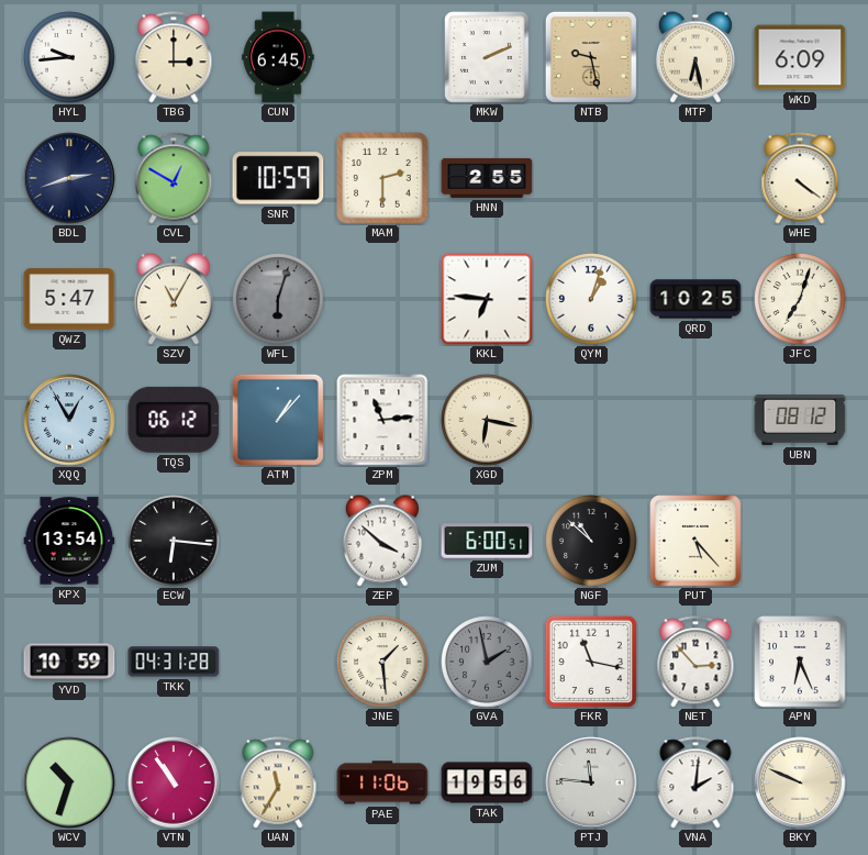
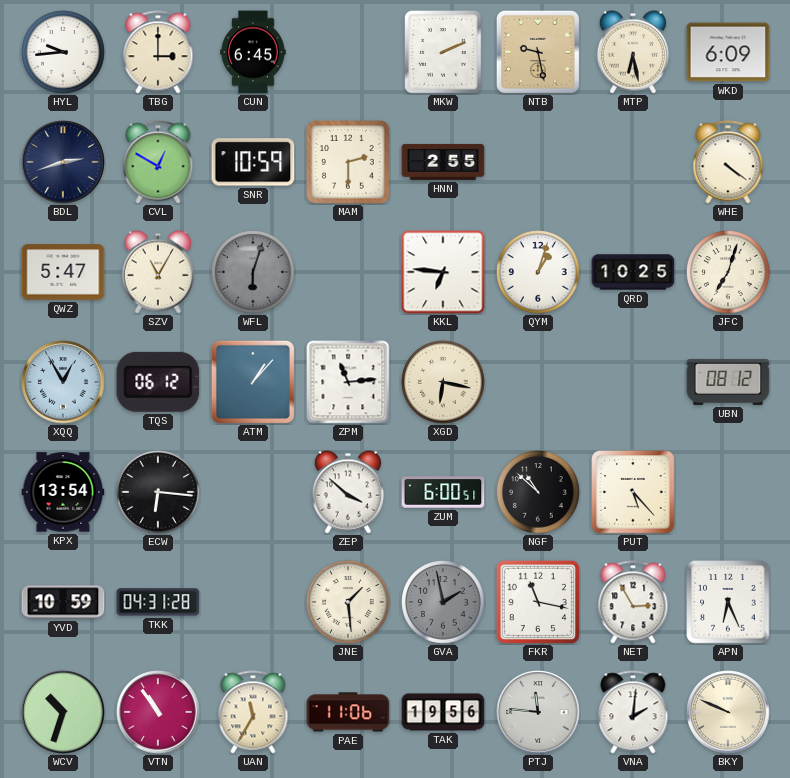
NET: 2:53 -> 2:55
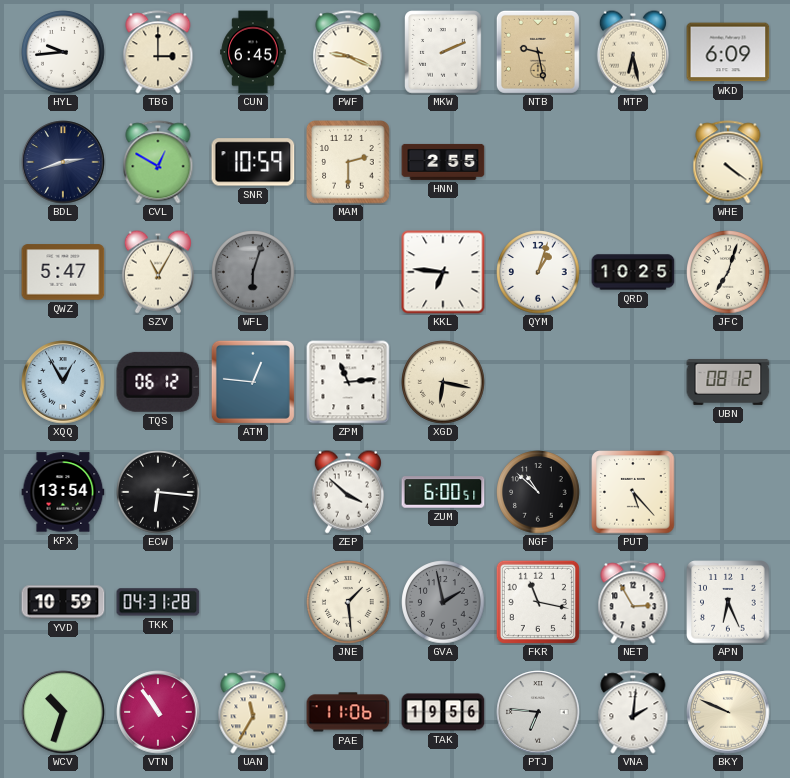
PWF: none -> 9:19
ATM: 1:07 -> 12:46
PTJ: 11:46 -> 6:46
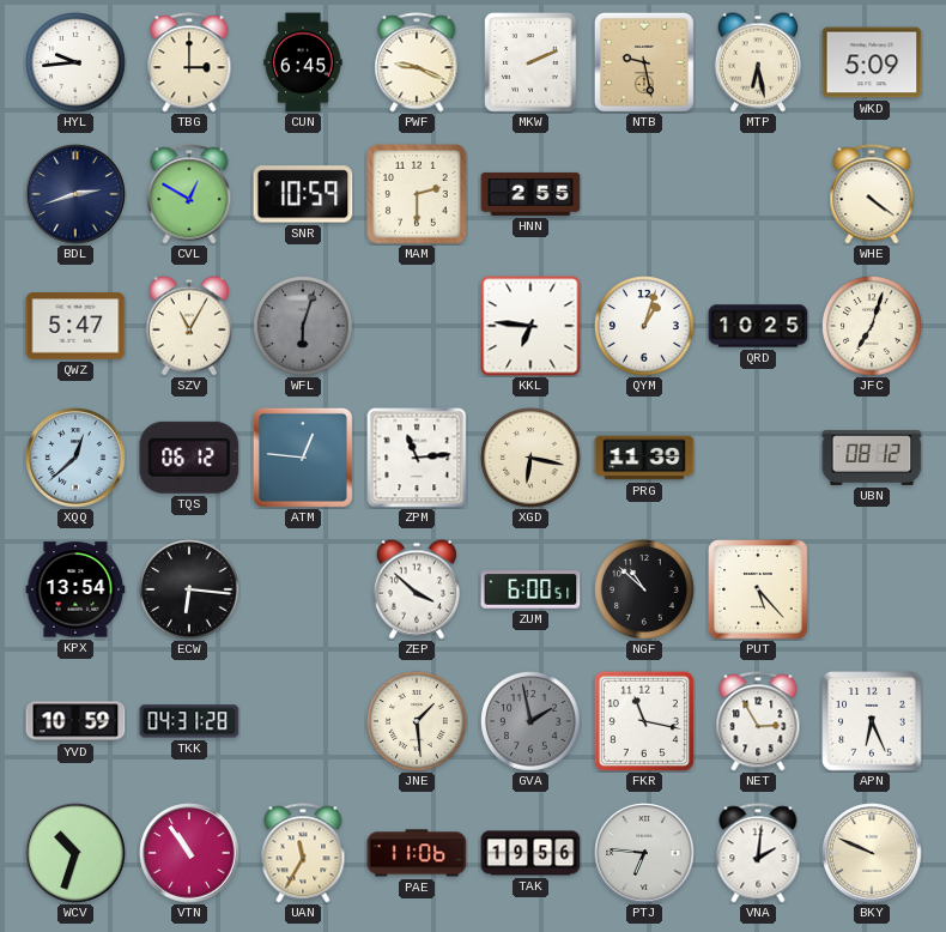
WKD: 6:09 -> 5:09
XQQ: 12:55 -> 12:38
PRG: none -> 11:39
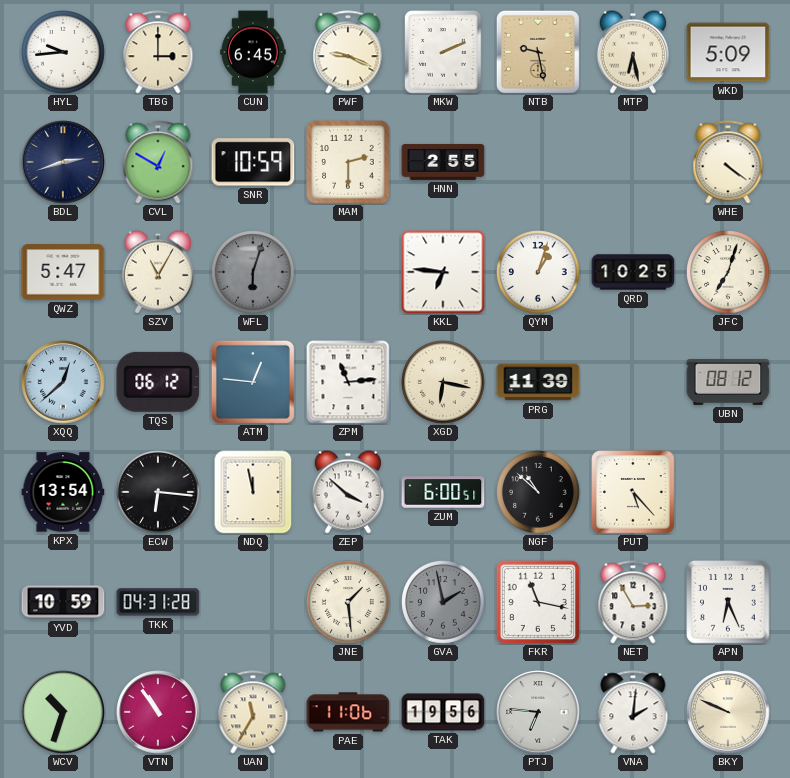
NDQ: none -> 11:58
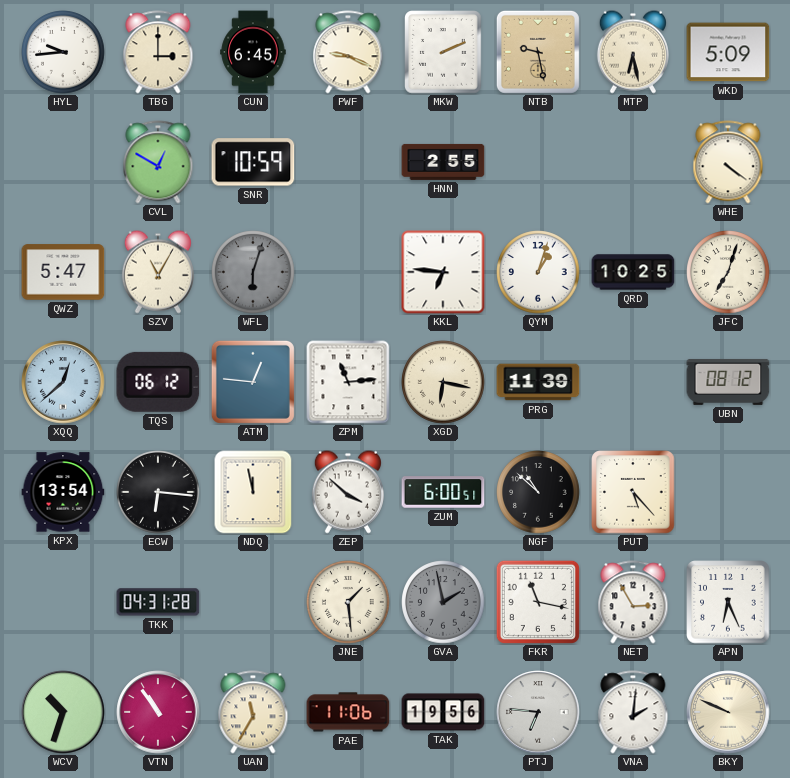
BDL: 2:42 -> none
MAM: 2:30 -> none
YVD: 10:59 -> none
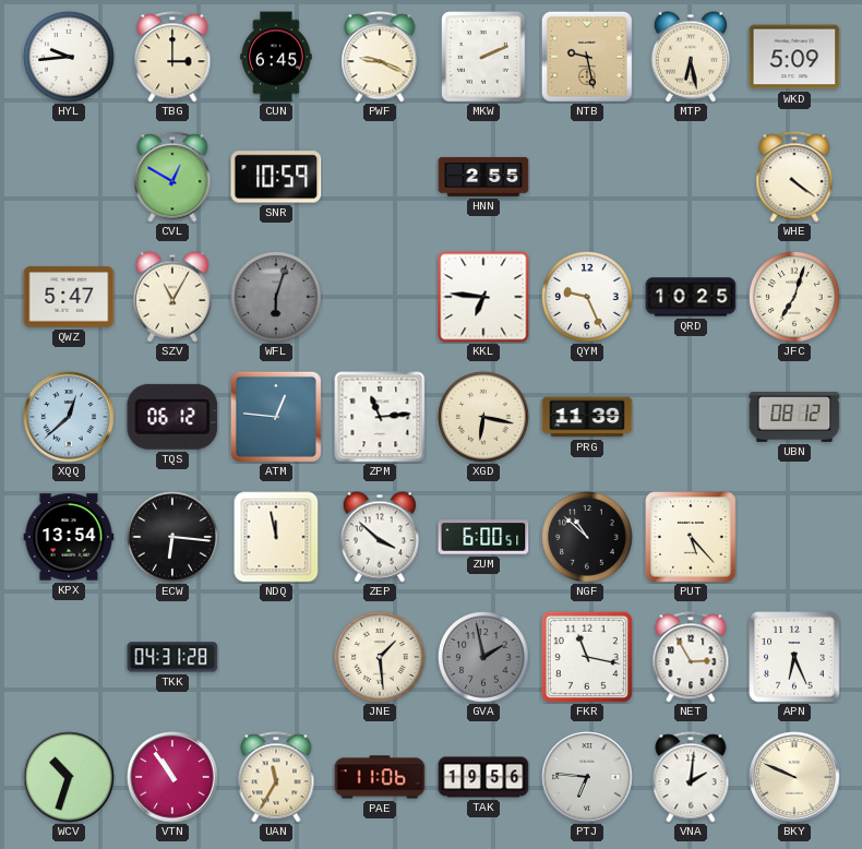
QYM: 1:03 -> 9:26
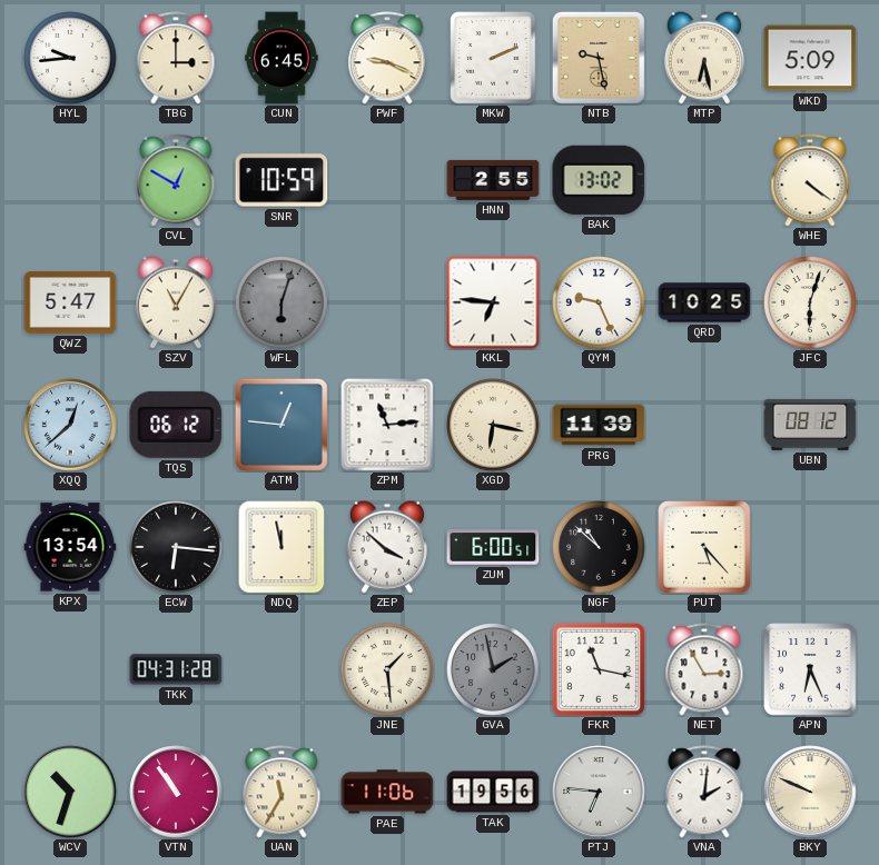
BAK: none -> 13:02
JFC: 7:03 -> 6:03
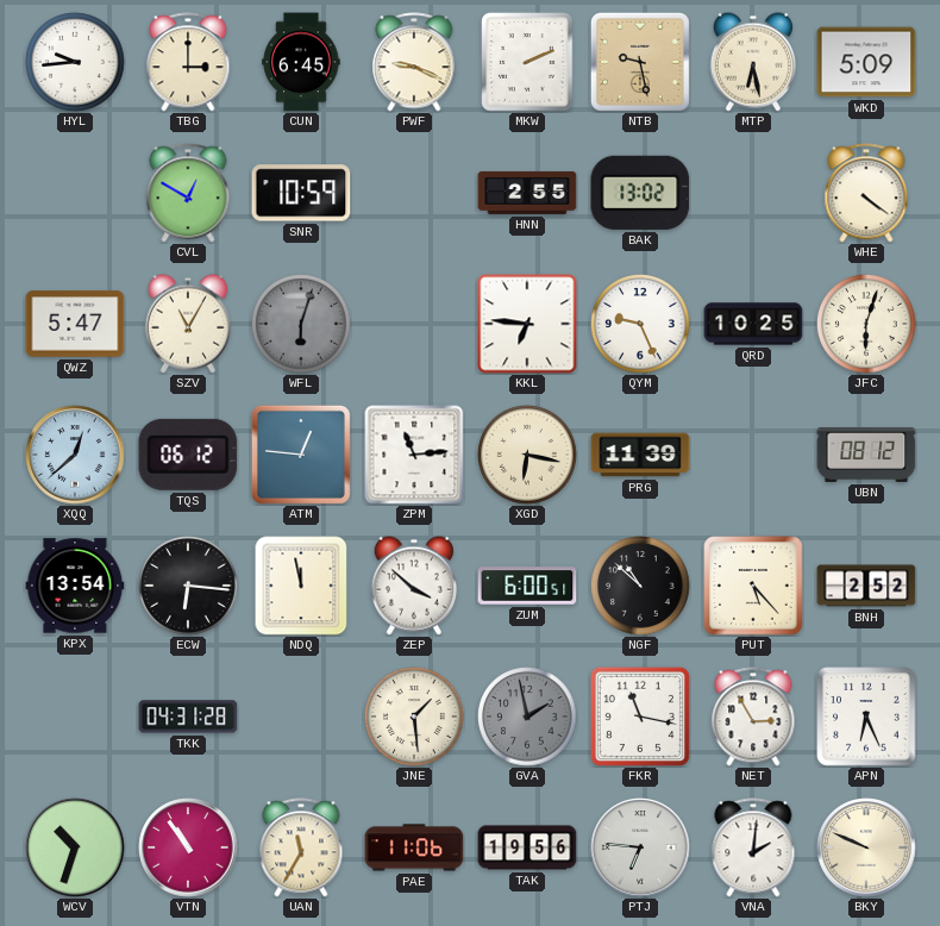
BNH: none -> 2:52
